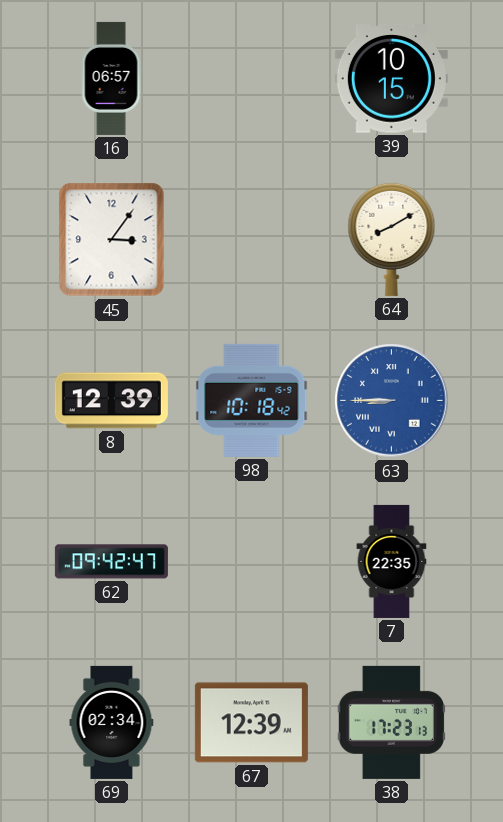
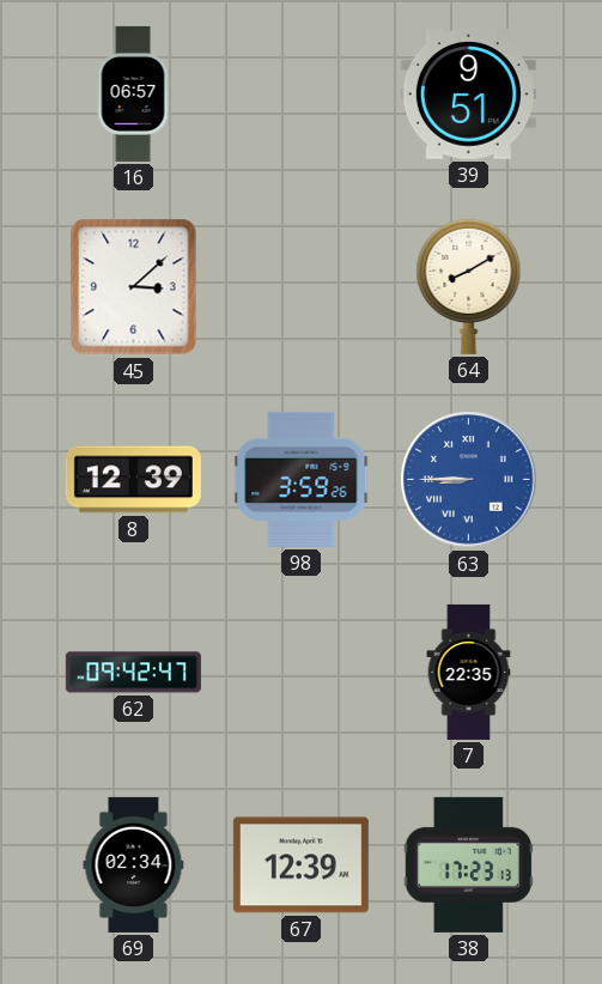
39: 10:15 -> 9:51
45: 3:06 -> 3:08
98: 10:18 -> 3:59
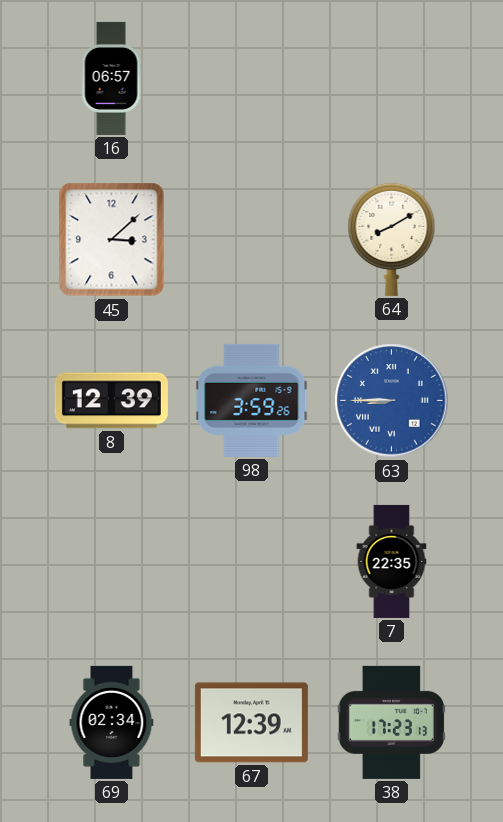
39: 9:51 -> none
62: 09:42 -> none
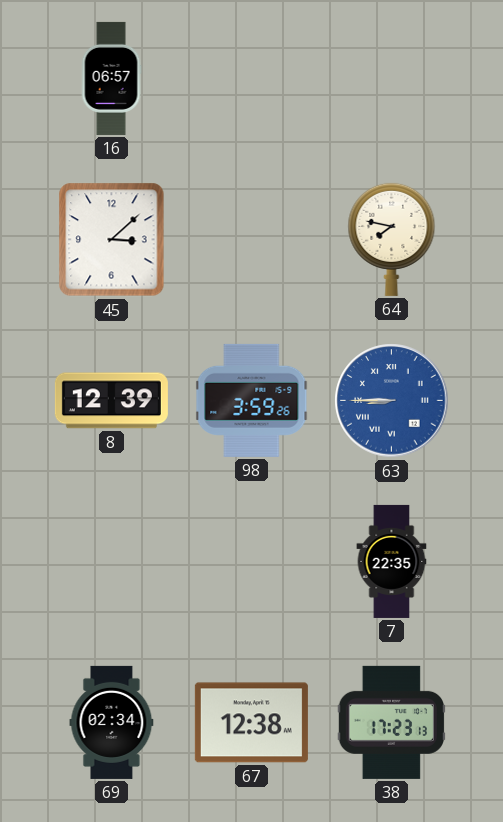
64: 8:10 -> 7:47
67: 12:39 -> 12:38
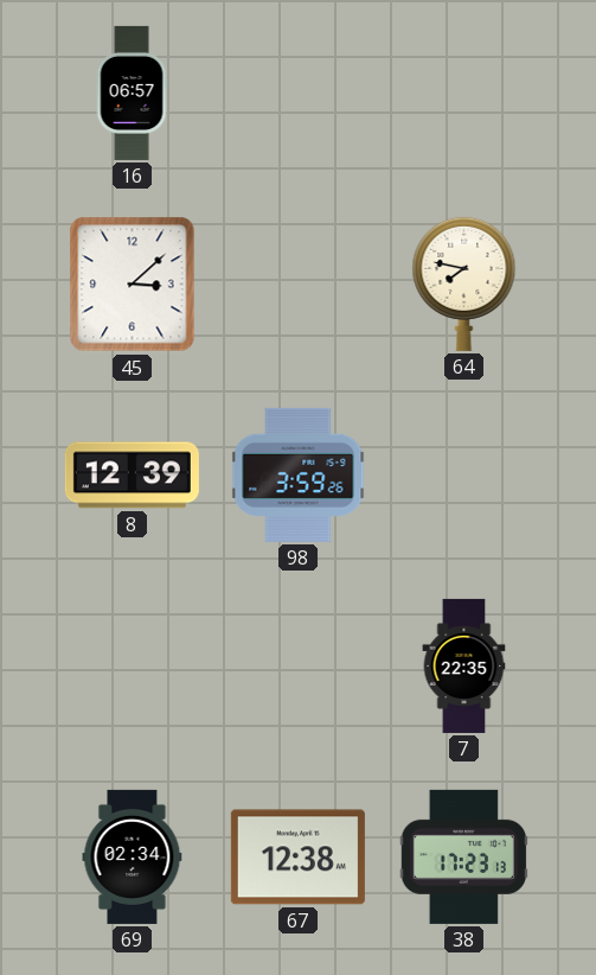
63: 8:45 -> none
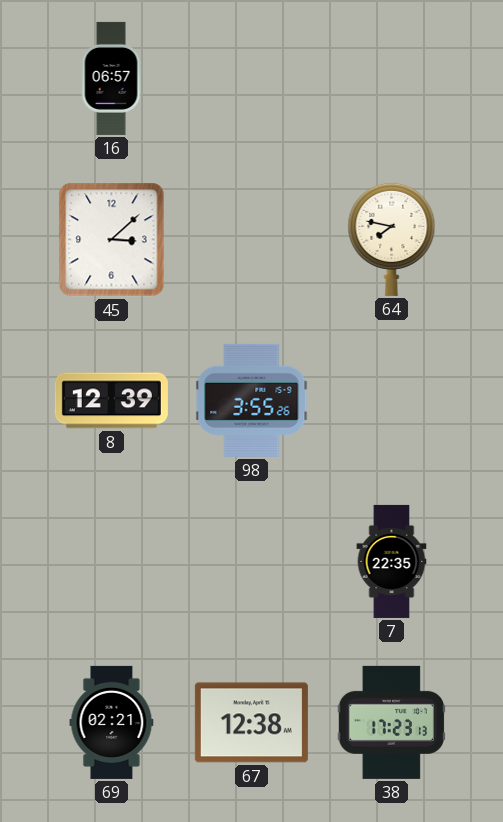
98: 3:59 -> 3:55
69: 02:34 -> 02:21
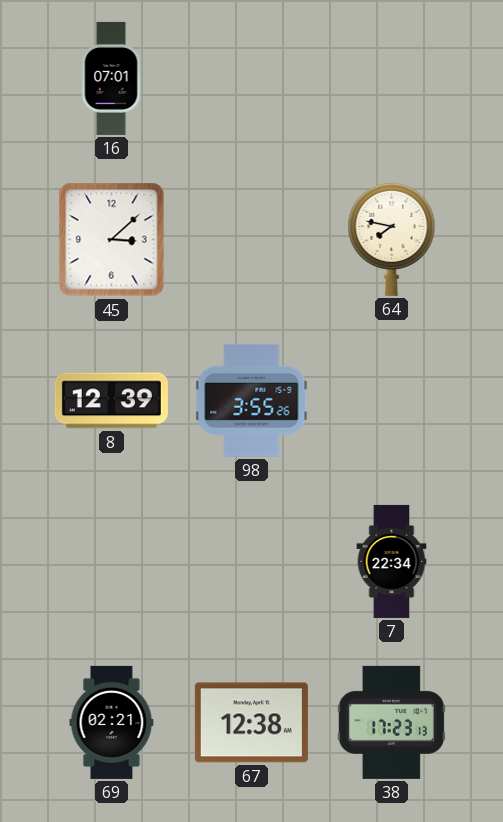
16: 06:57 -> 07:01
7: 22:35 -> 22:34
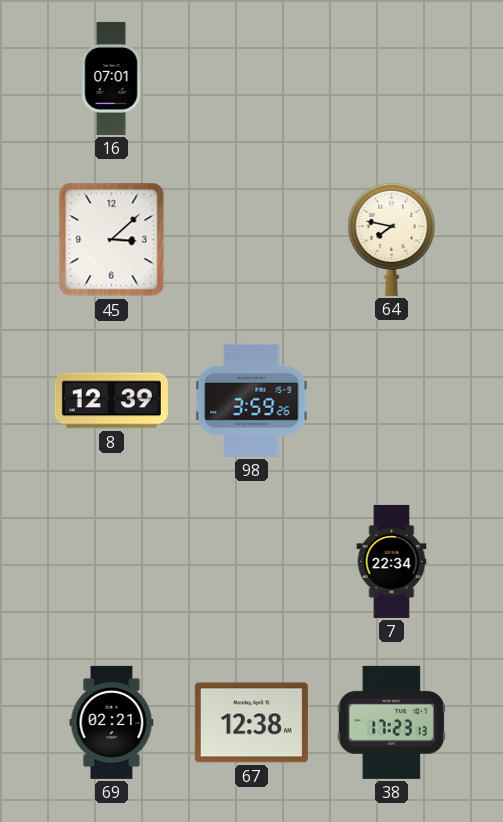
98: 3:55 -> 3:59
